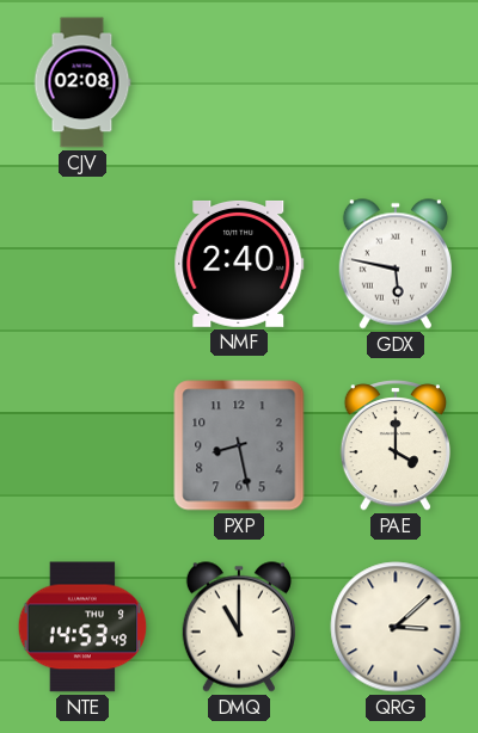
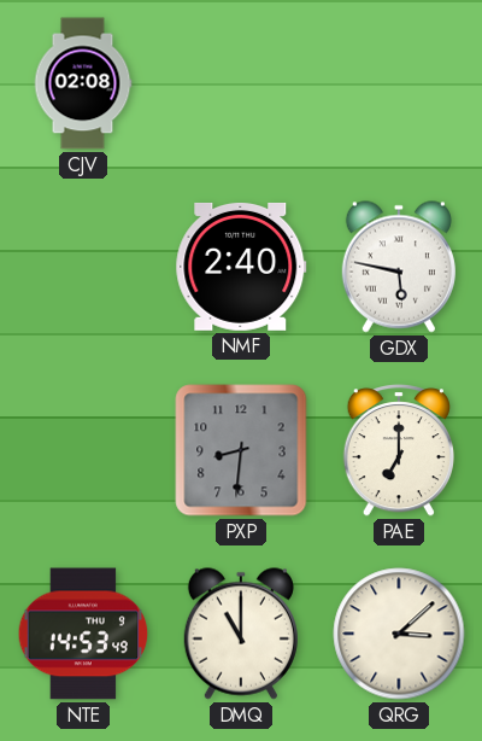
PXP: 8:28 -> 8:31
PAE: 4:00 -> 7:00
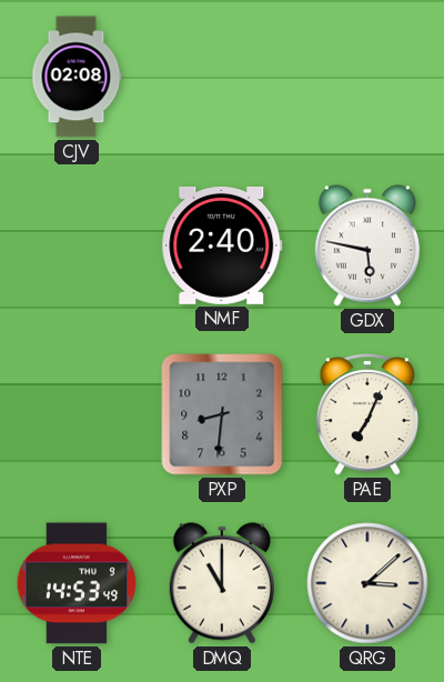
PAE: 7:00 -> 7:04
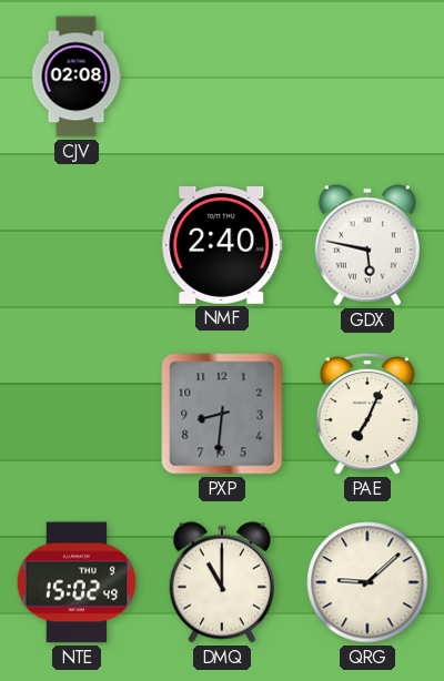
NTE: 14:53 -> 15:02
QRG: 3:08 -> 9:08
